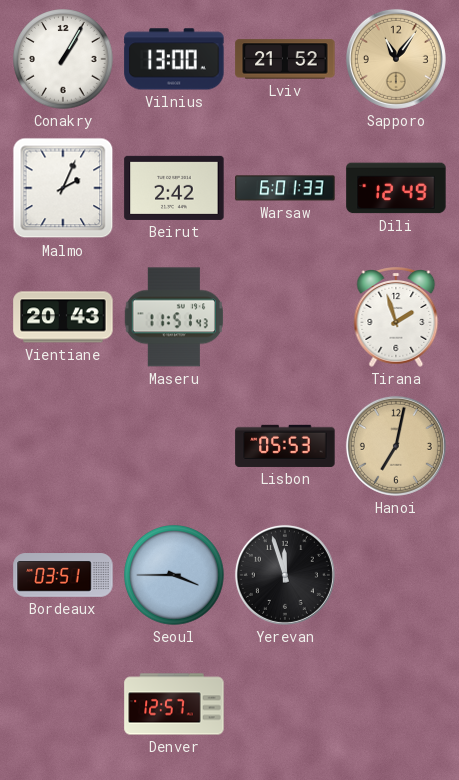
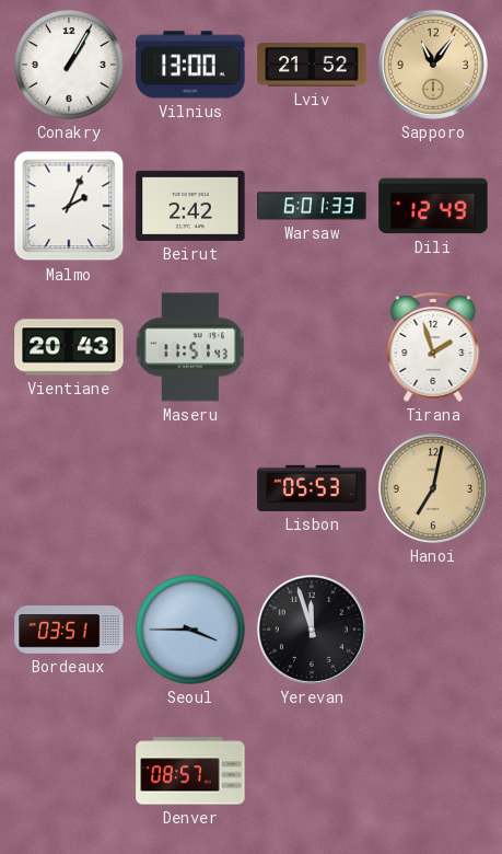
Denver: 12:57 -> 08:57
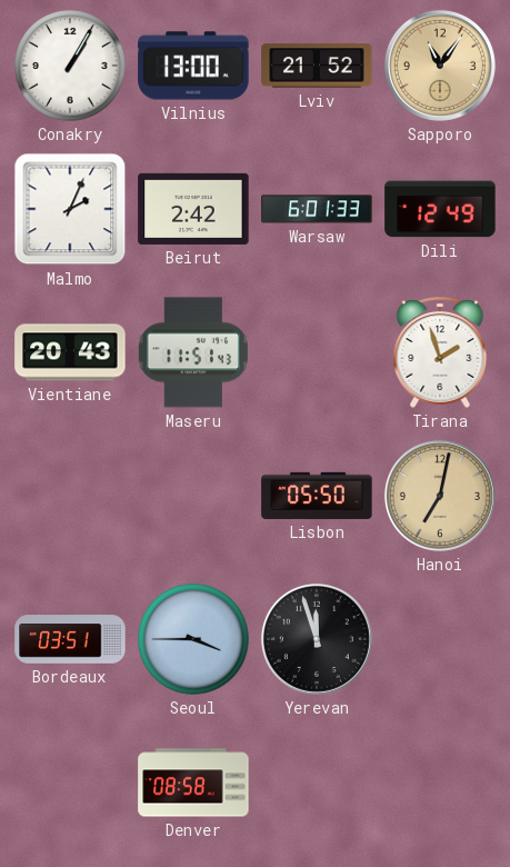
Lisbon: 05:53 -> 05:50
Denver: 08:57 -> 08:58
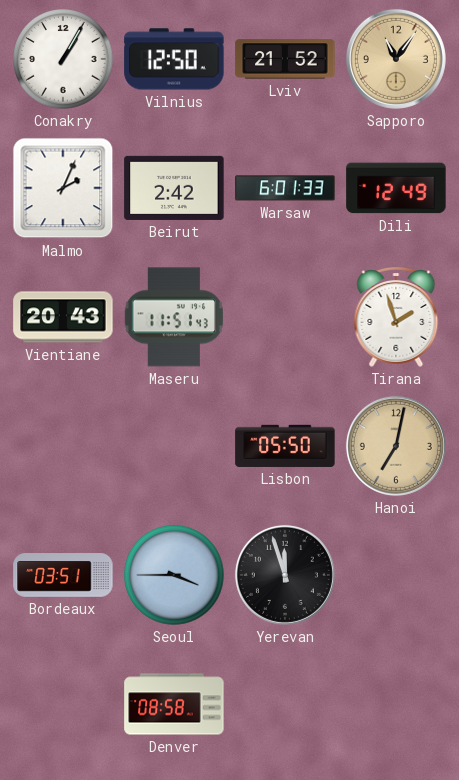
Vilnius: 13:00 -> 12:50
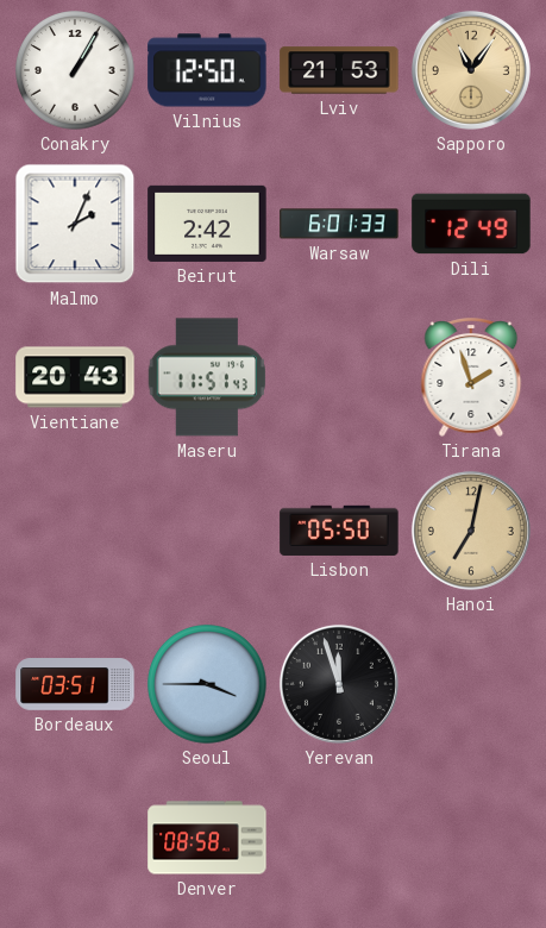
Lviv: 21:52 -> 21:53
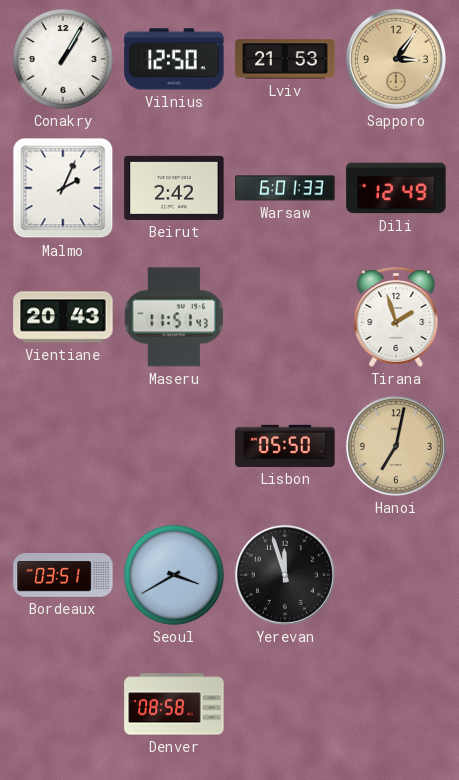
Sapporo: 11:06 -> 3:06
Seoul: 3:45 -> 3:40
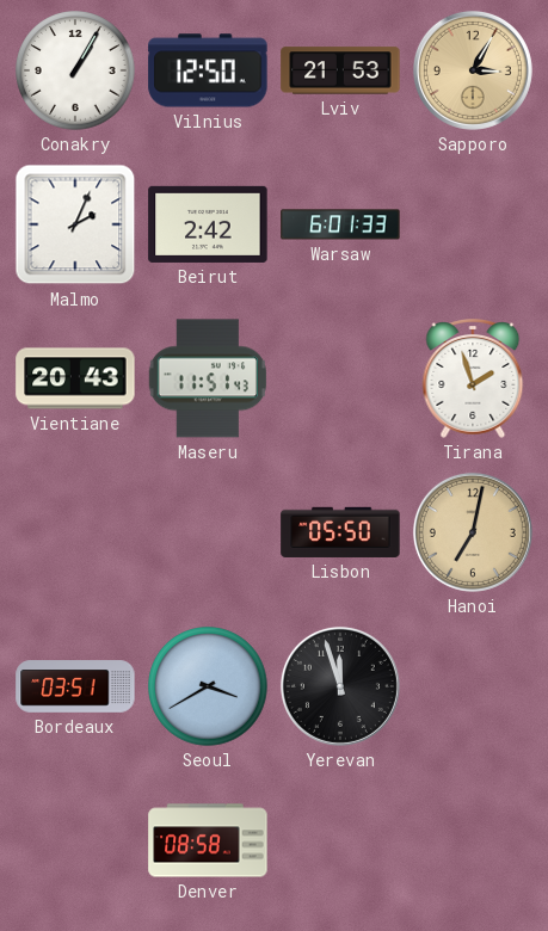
Sapporo: 3:06 -> 3:05
Dili: 12:49 -> none
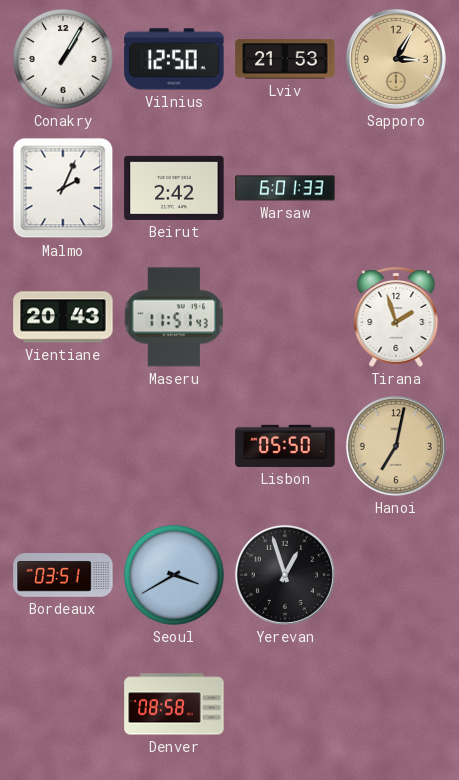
Yerevan: 11:57 -> 12:57
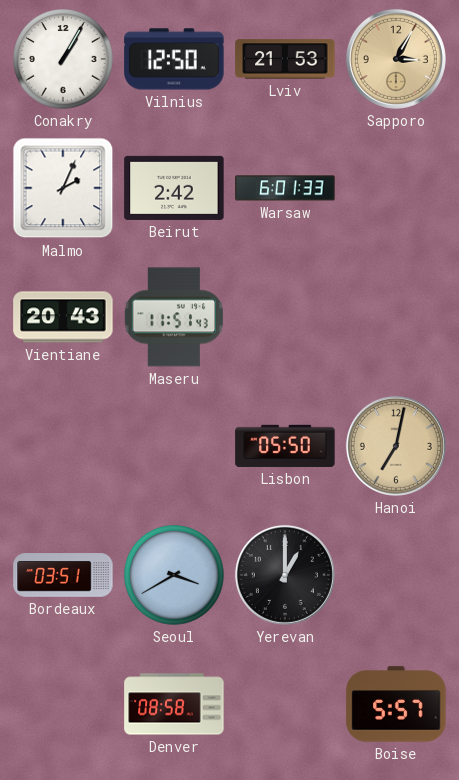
Tirana: 1:57 -> none
Yerevan: 12:57 -> 1:00
Boise: none -> 5:57
